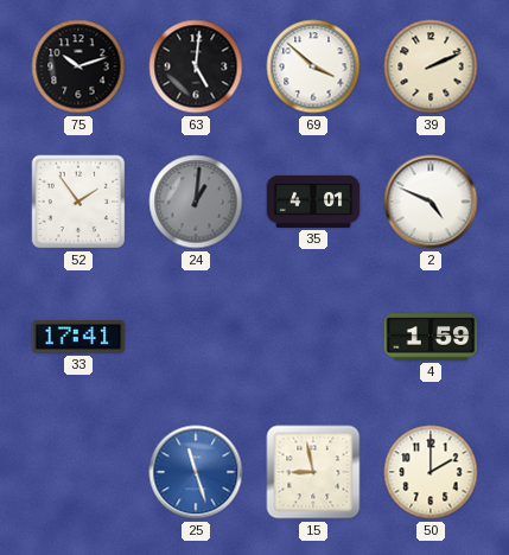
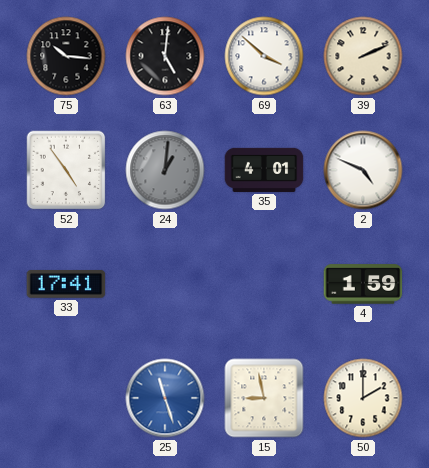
75: 10:12 -> 10:16
52: 1:54 -> 4:54
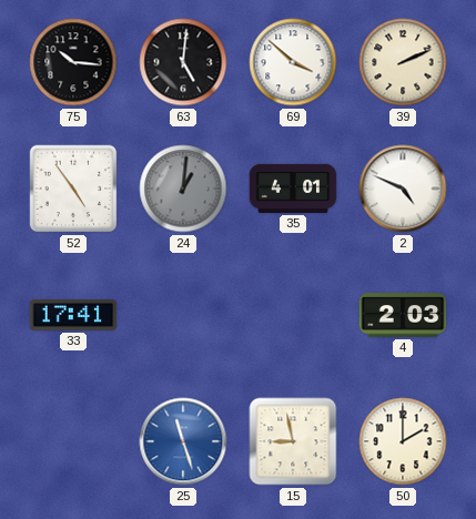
4: 1:59 -> 2:03
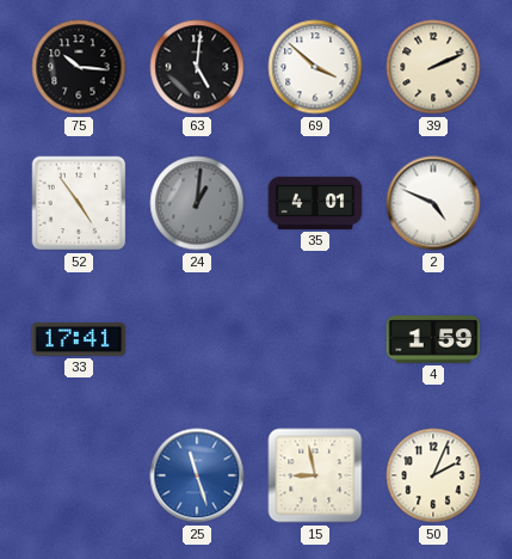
4: 2:03 -> 1:59
50: 2:00 -> 2:04
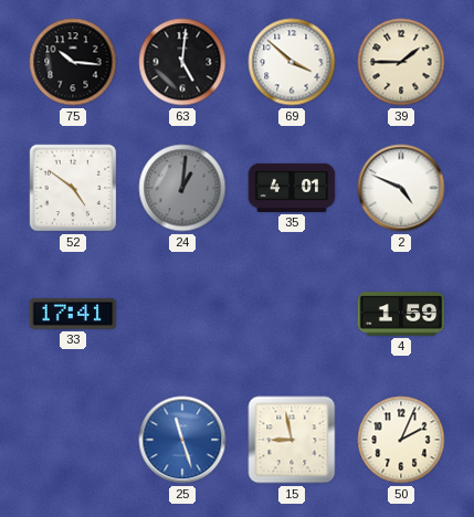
39: 2:11 -> 1:45
52: 4:54 -> 4:51
